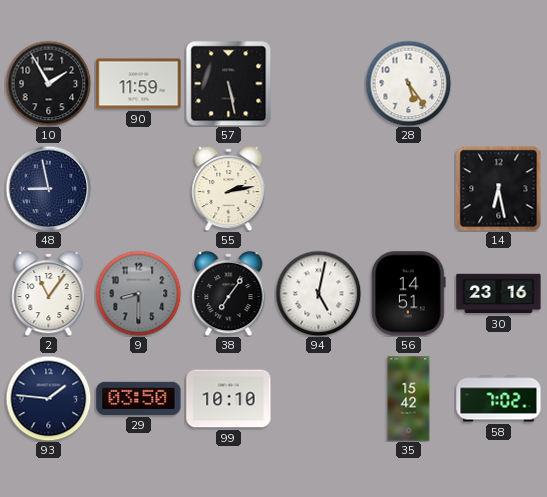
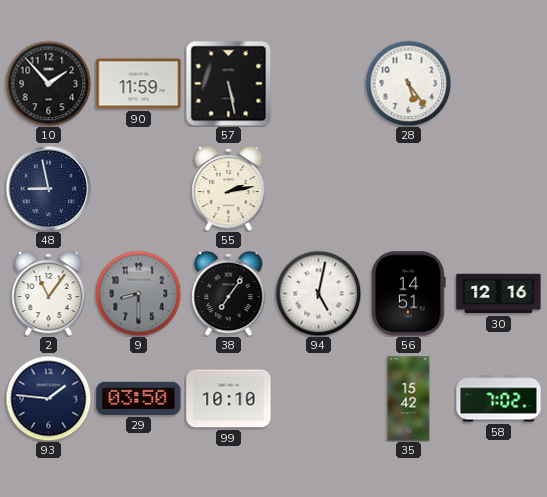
10: 1:55 -> 1:53
14: 6:28 -> none
30: 23:16 -> 12:16
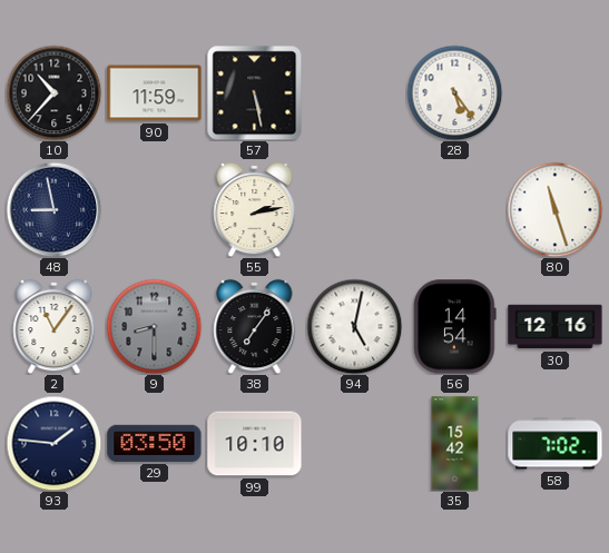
10: 1:53 -> 10:37
80: none -> 11:27
56: 14:51 -> 14:54
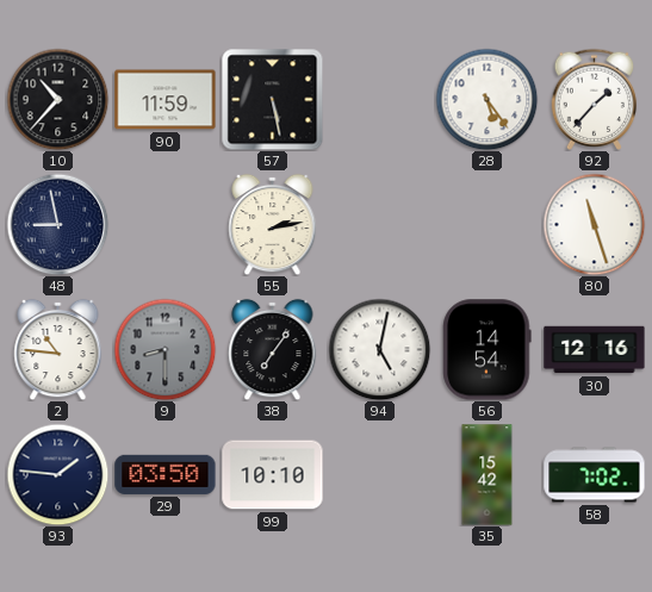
92: none -> 1:37
2: 11:06 -> 10:46
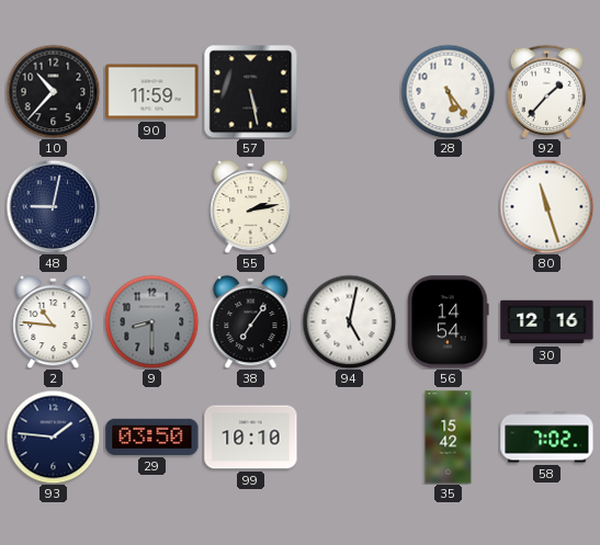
48: 8:58 -> 9:02
